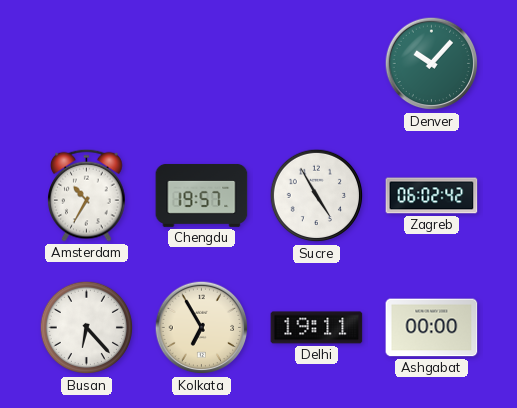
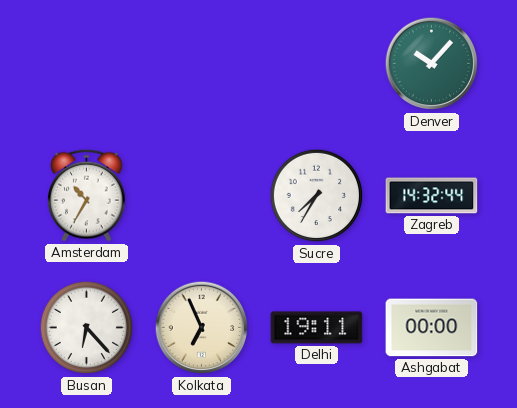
Chengdu: 19:57 -> none
Sucre: 4:55 -> 7:35
Zagreb: 06:02 -> 14:32
Kolkata: 6:55 -> 6:56
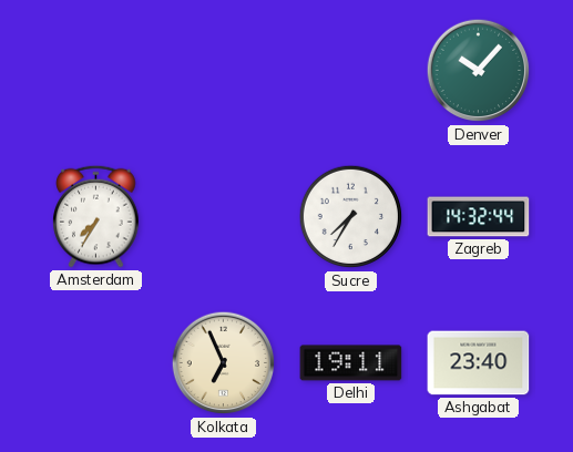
Amsterdam: 10:35 -> 7:35
Busan: 6:23 -> none
Ashgabat: 00:00 -> 23:40
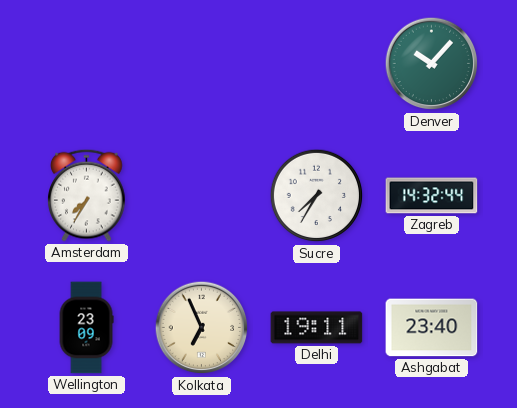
Wellington: none -> 23:09
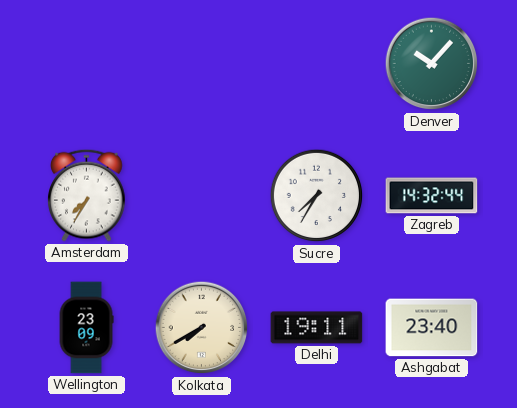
Kolkata: 6:56 -> 7:40
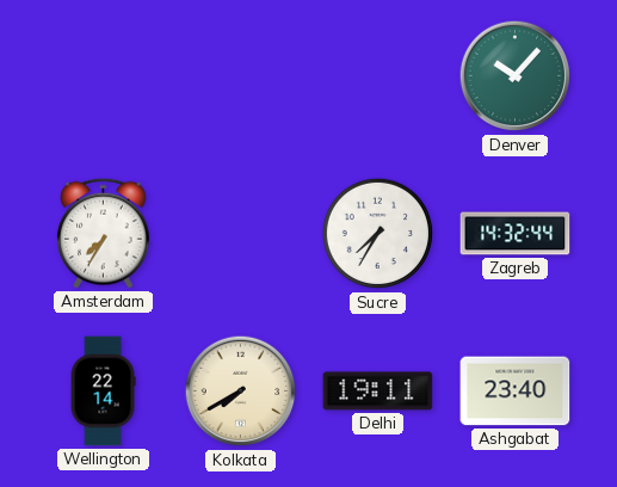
Wellington: 23:09 -> 22:14
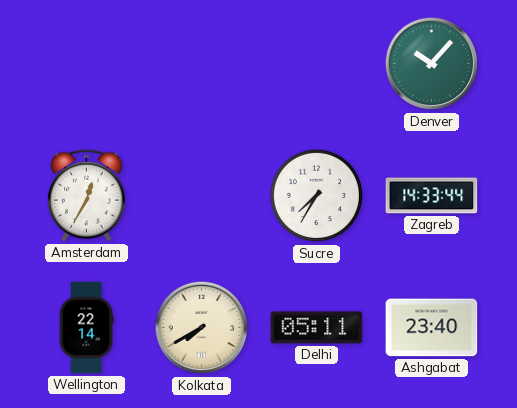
Amsterdam: 7:35 -> 12:35
Zagreb: 14:32 -> 14:33
Delhi: 19:11 -> 05:11
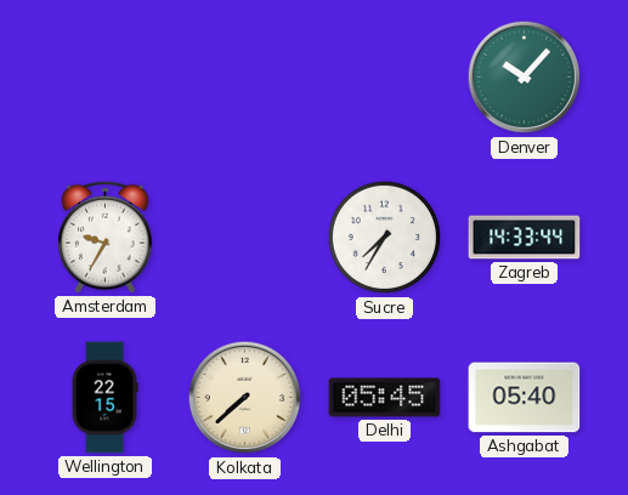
Amsterdam: 12:35 -> 9:35
Wellington: 22:14 -> 22:15
Kolkata: 7:40 -> 7:38
Delhi: 05:11 -> 05:45
Ashgabat: 23:40 -> 05:40
